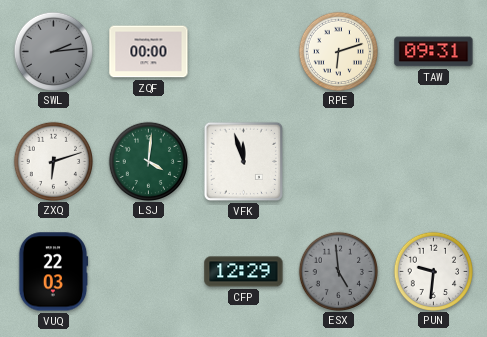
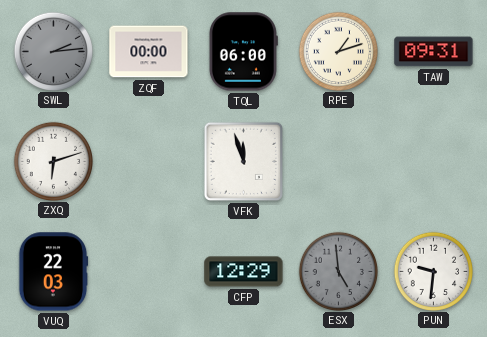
TQL: none -> 06:00
RPE: 6:12 -> 1:12
LSJ: 4:01 -> none
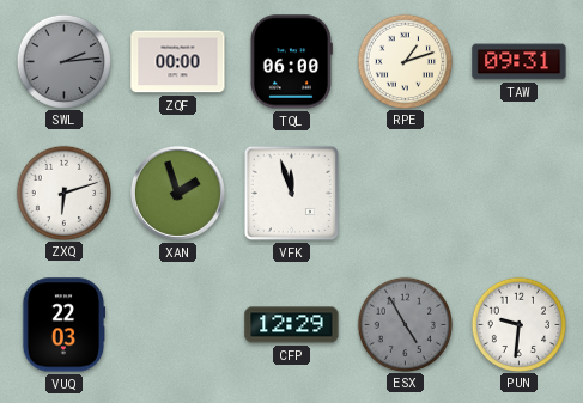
XAN: none -> 1:57
ESX: 4:59 -> 4:55
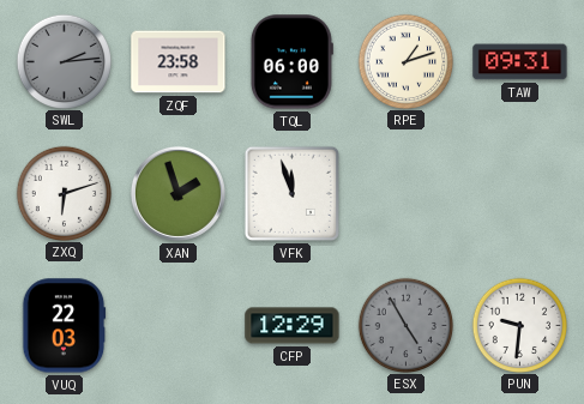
ZQF: 00:00 -> 23:58
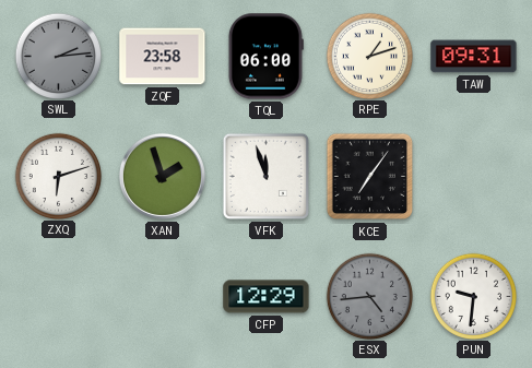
KCE: none -> 7:06
VUQ: 22:03 -> none
ESX: 4:55 -> 4:44
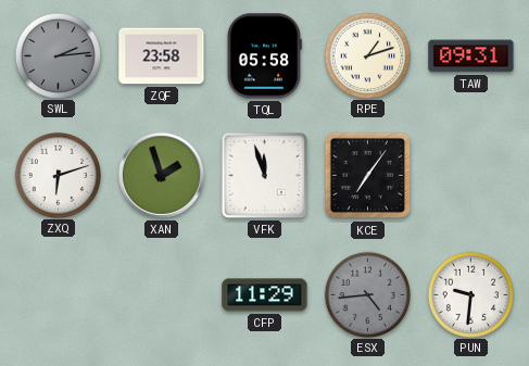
TQL: 06:00 -> 05:58
CFP: 12:29 -> 11:29
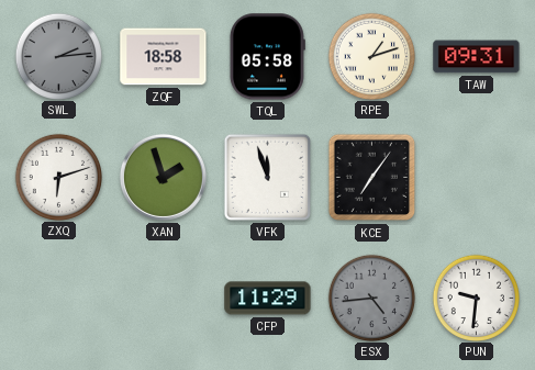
ZQF: 23:58 -> 18:58
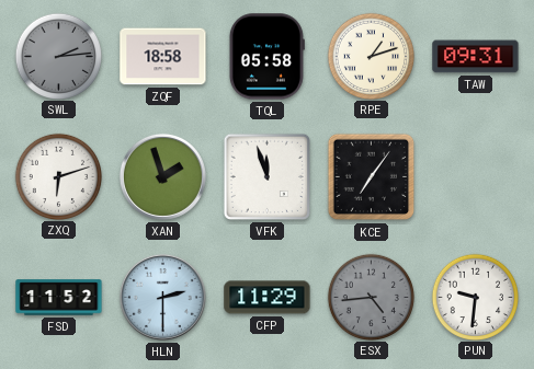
FSD: none -> 11:52
HLN: none -> 2:30
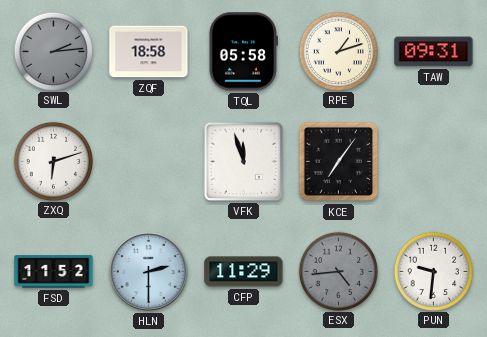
XAN: 1:57 -> none
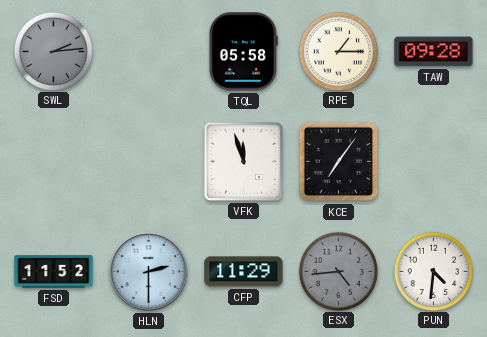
ZQF: 18:58 -> none
RPE: 1:12 -> 1:15
TAW: 09:31 -> 09:28
ZXQ: 6:12 -> none
PUN: 9:31 -> 4:31
